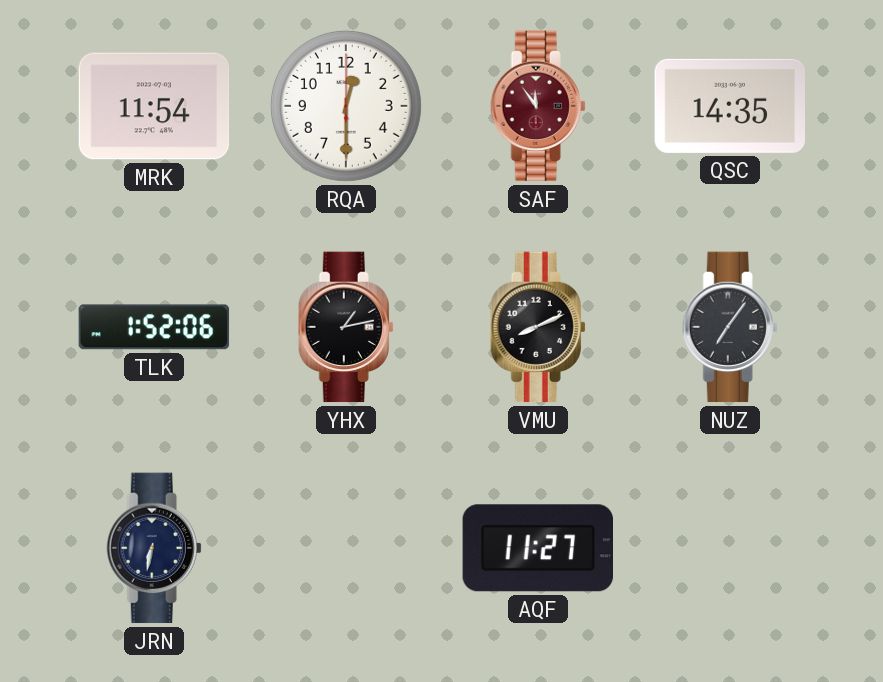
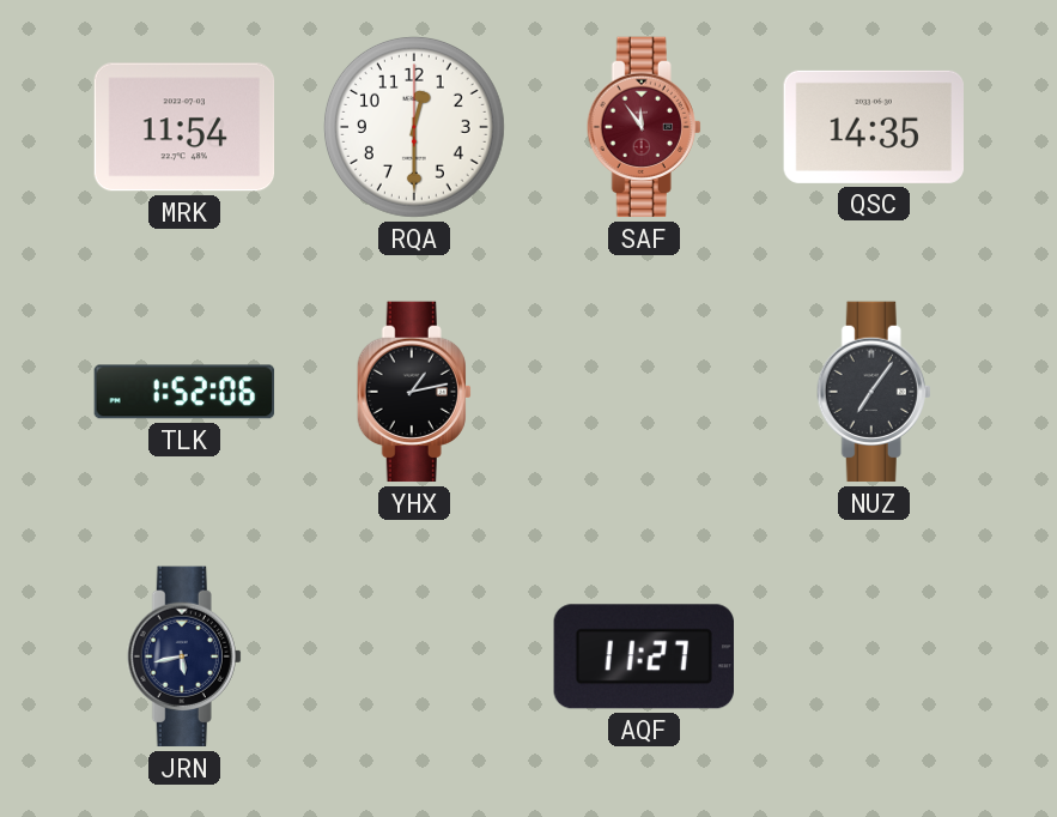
VMU: 8:11 -> none
JRN: 6:32 -> 5:43
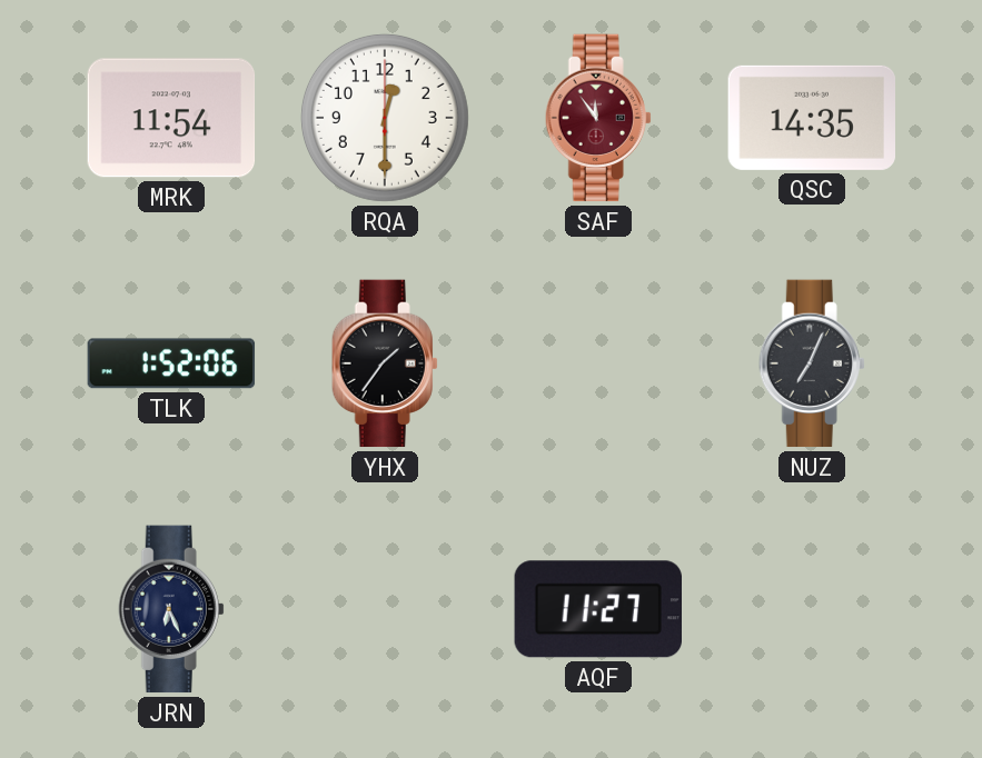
YHX: 1:13 -> 1:36
NUZ: 7:06 -> 7:04
JRN: 5:43 -> 6:26
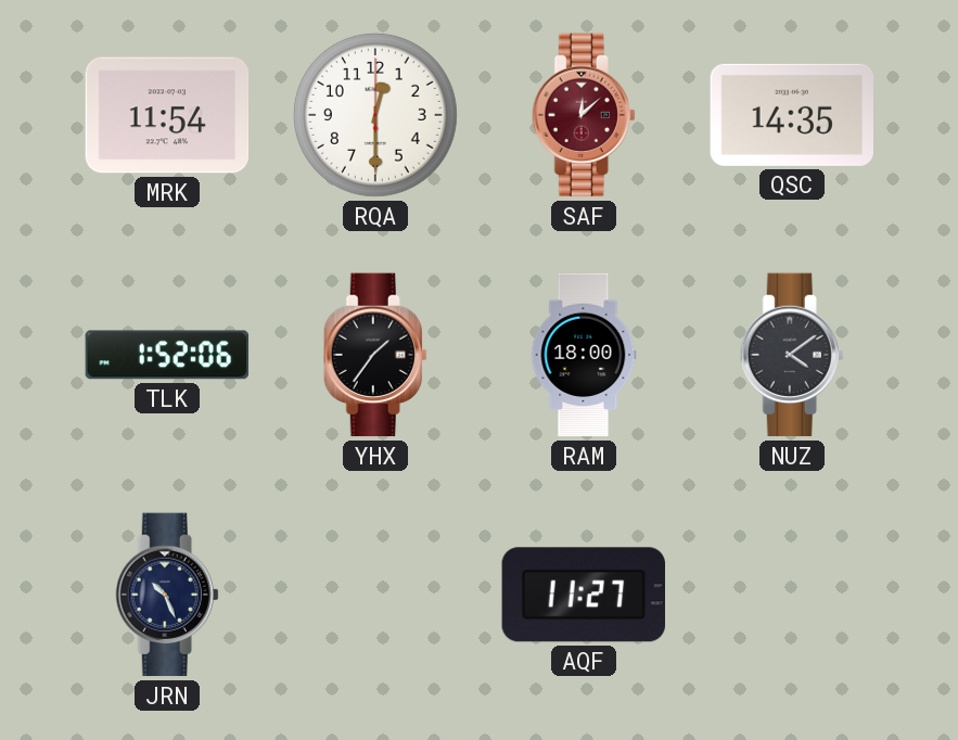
SAF: 11:54 -> 12:08
RAM: none -> 18:00
NUZ: 7:04 -> 4:09
JRN: 6:26 -> 10:26
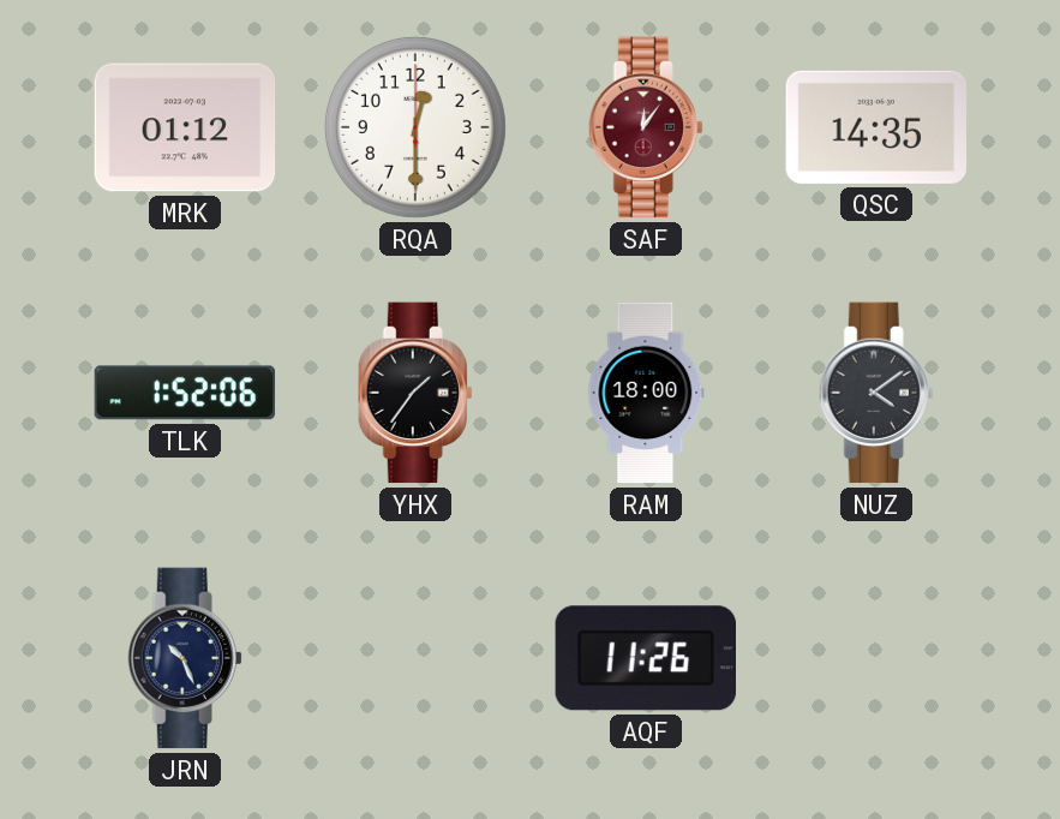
MRK: 11:54 -> 01:12
SAF: 12:08 -> 12:06
AQF: 11:27 -> 11:26
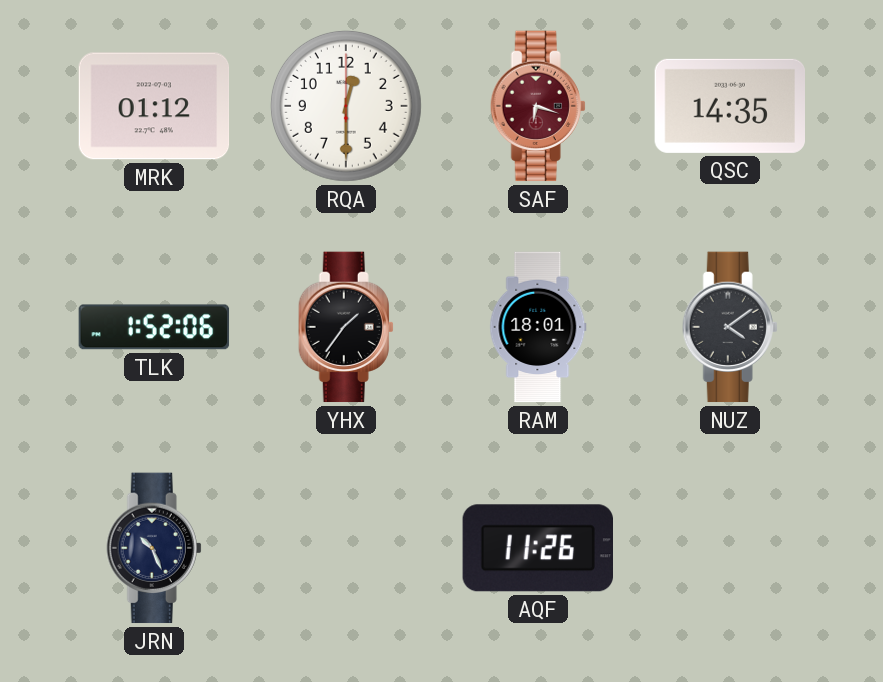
SAF: 12:06 -> 6:18
RAM: 18:00 -> 18:01
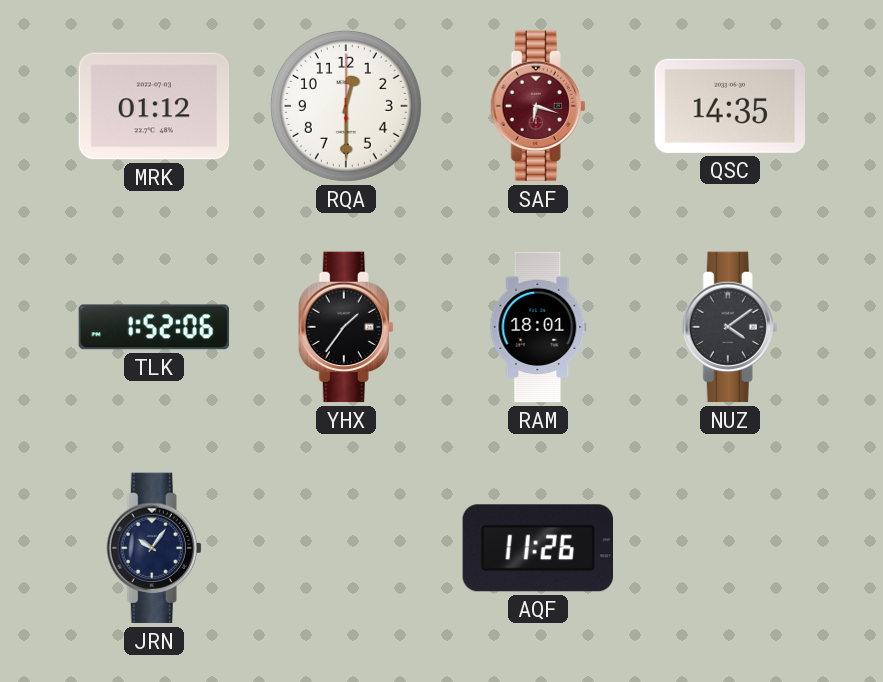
JRN: 10:26 -> 10:06
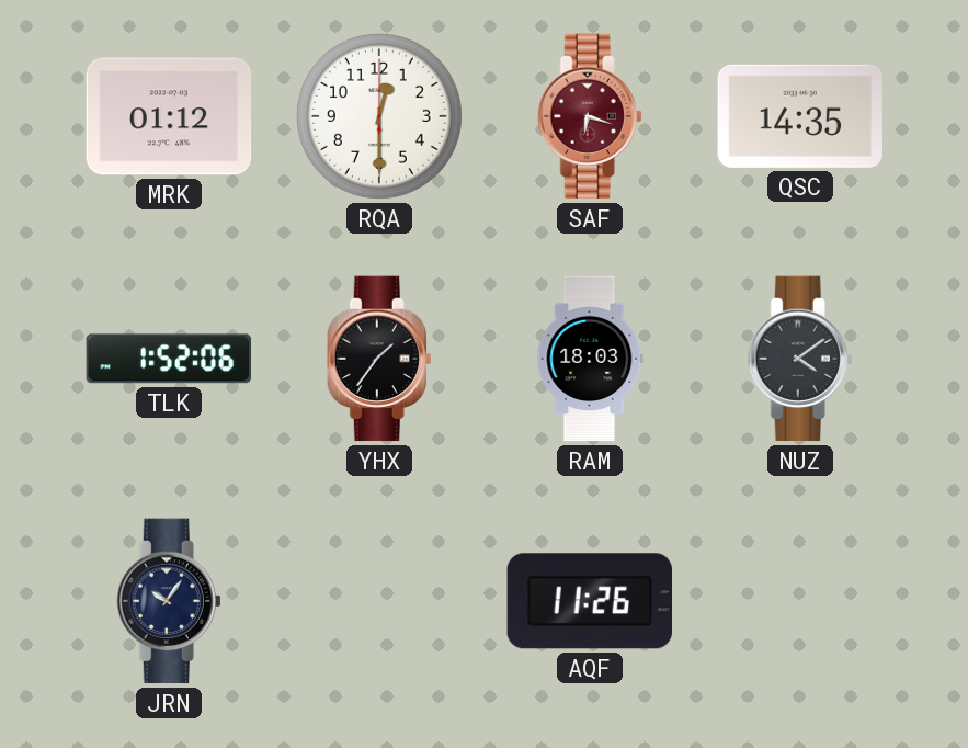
RAM: 18:01 -> 18:03
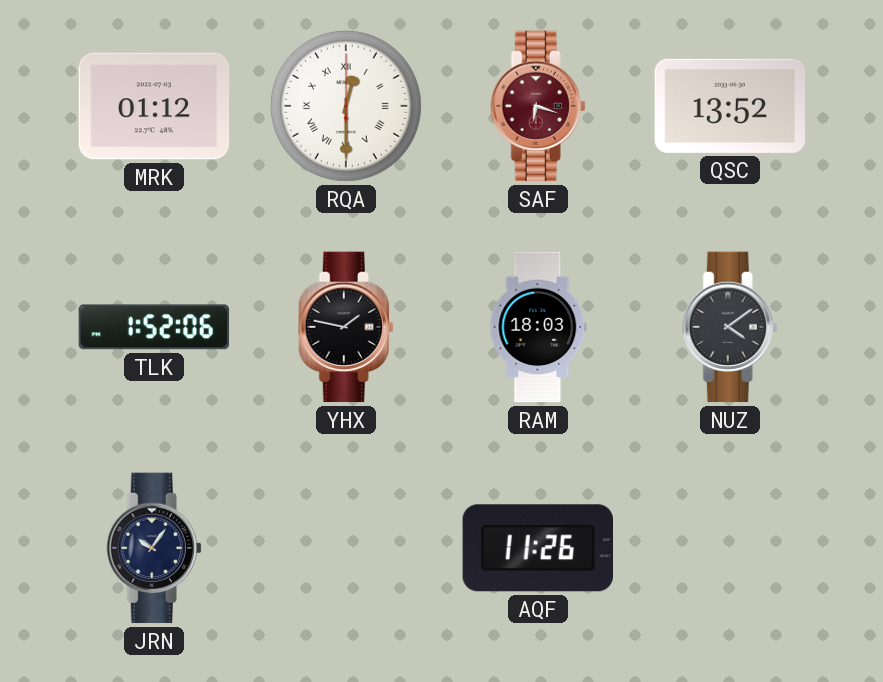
RQA numerals: Arabic -> Roman
QSC: 14:35 -> 13:52
YHX: 1:36 -> 1:47
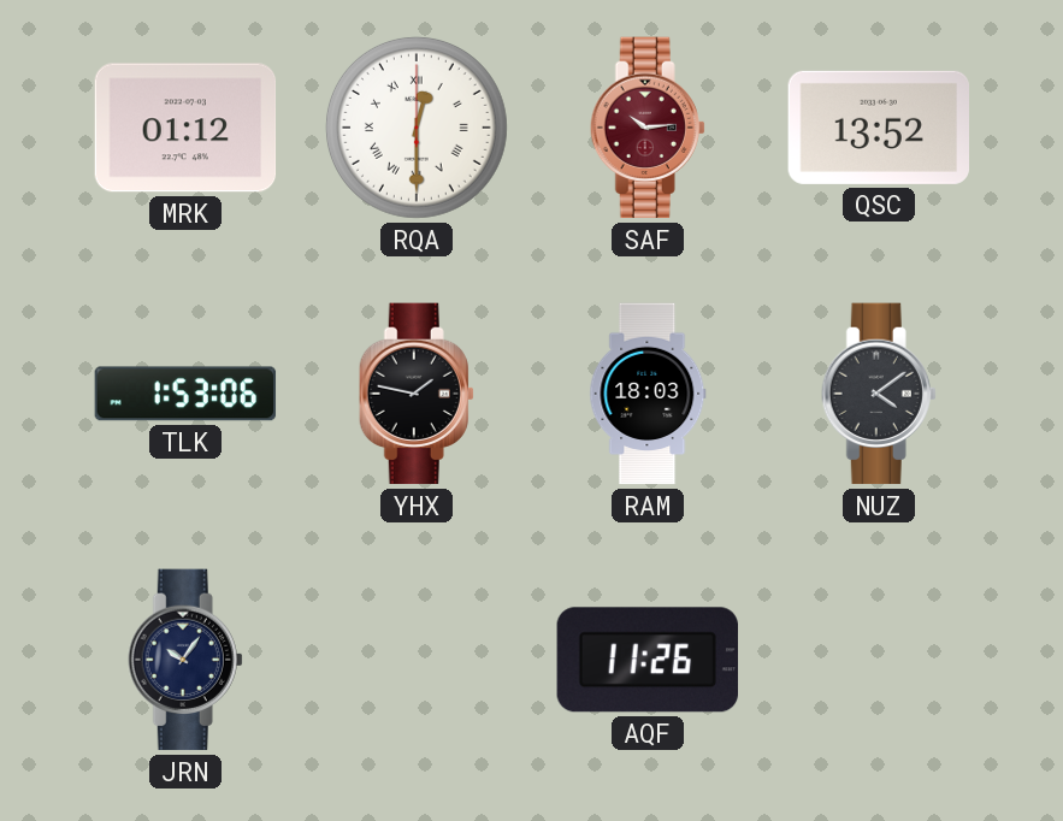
SAF: 6:18 -> 10:14
TLK: 1:52 -> 1:53
